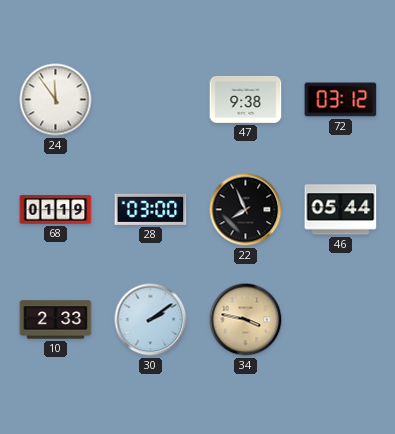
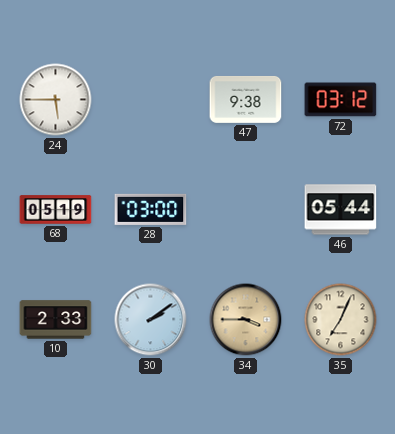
24: 11:54 -> 5:45
68: 01:19 -> 05:19
22: 7:56 -> none
34: 3:47 -> 3:45
35: none -> 7:04
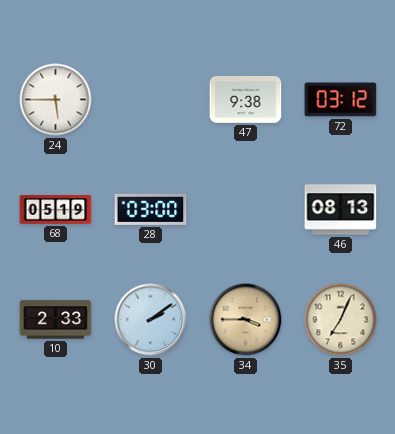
46: 05:44 -> 08:13
